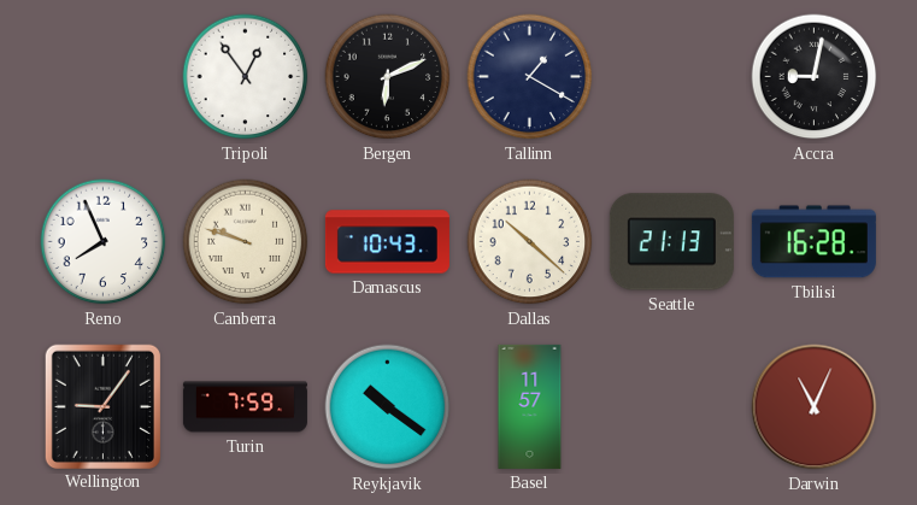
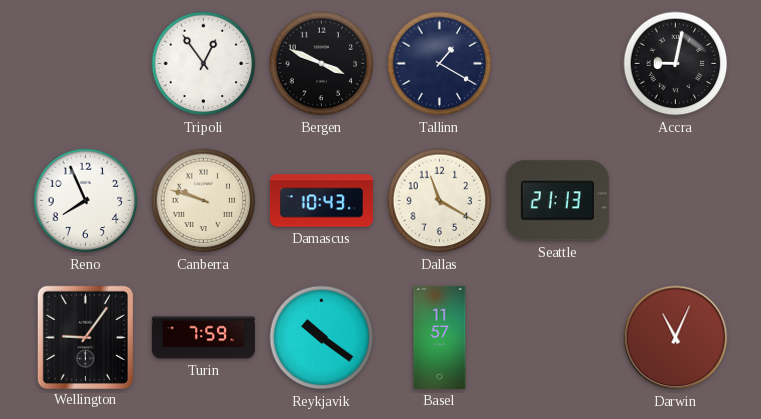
Bergen: 6:11 -> 3:49
Dallas: 10:22 -> 11:20
Tbilisi: 16:28 -> none
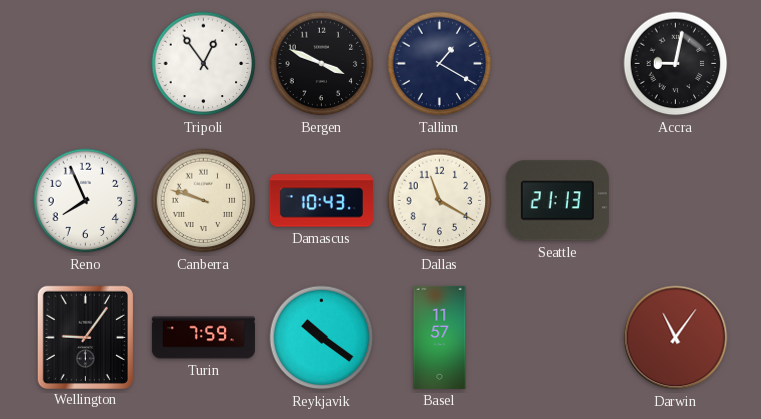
Darwin: 11:04 -> 11:06
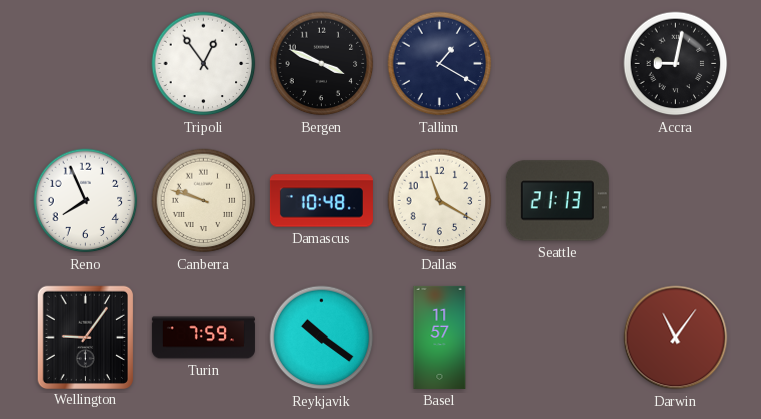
Damascus: 10:43 -> 10:48
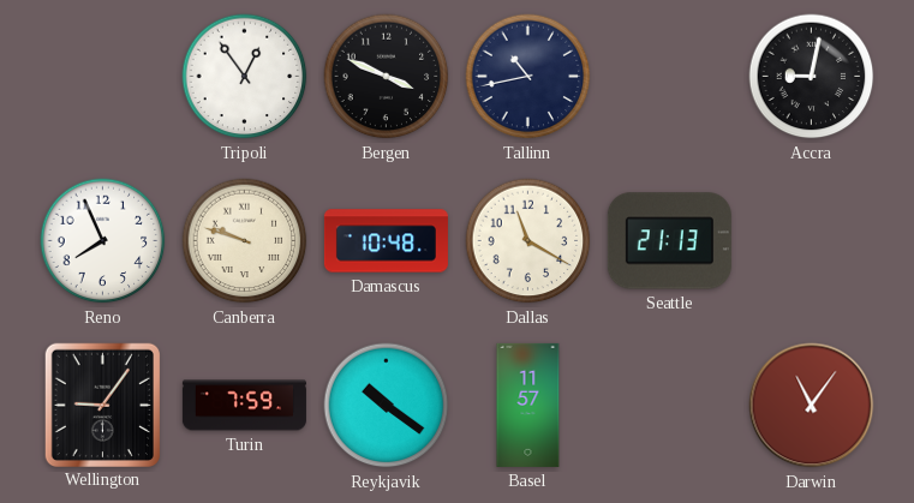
Tallinn: 1:20 -> 10:43
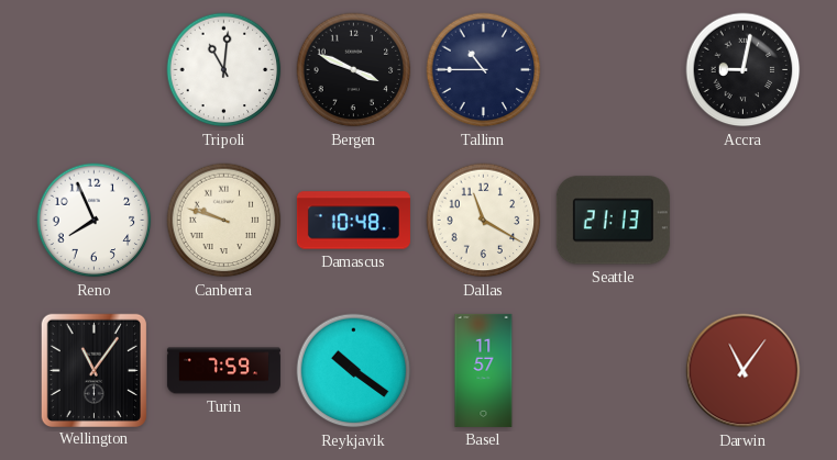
Tripoli: 12:54 -> 11:01
Tallinn: 10:43 -> 10:45
Wellington: 9:06 -> 11:06
